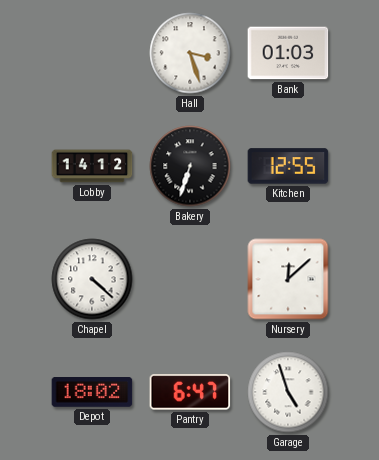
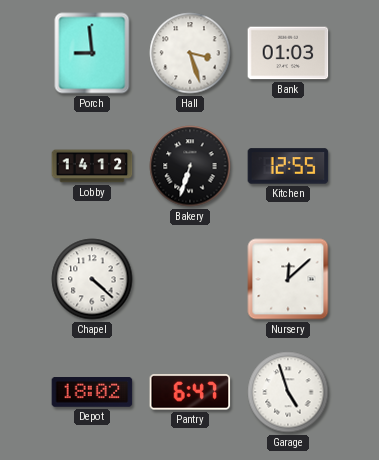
Porch: none -> 8:59
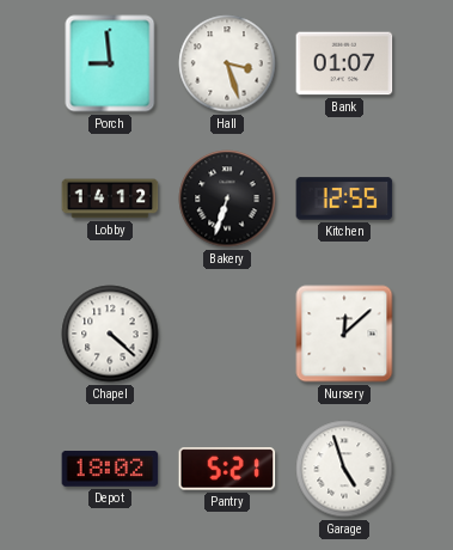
Bank: 01:03 -> 01:07
Pantry: 6:47 -> 5:21
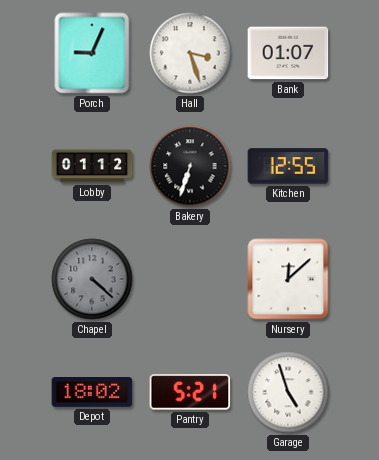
Porch: 8:59 -> 9:04
Lobby: 14:12 -> 01:12
Chapel dial: white -> grey
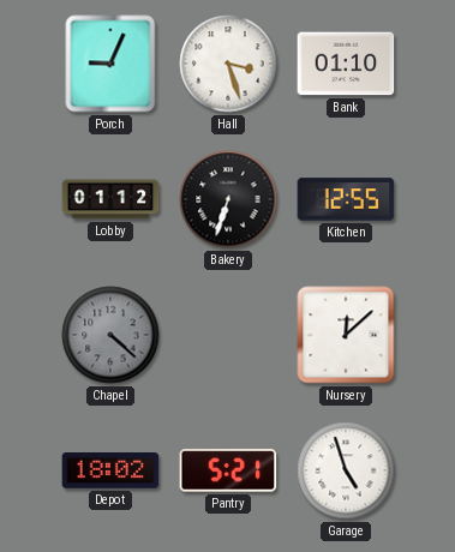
Bank: 01:07 -> 01:10
